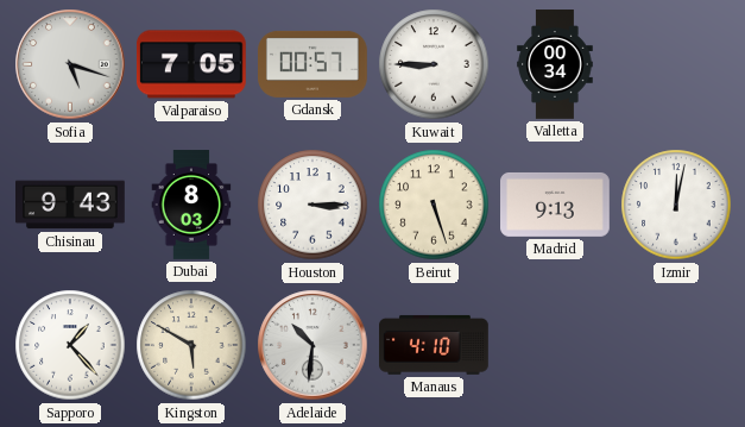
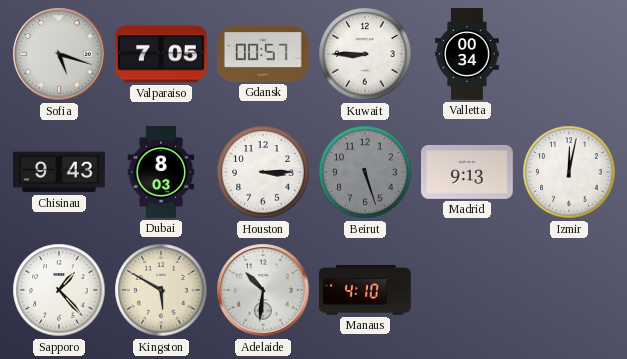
Beirut dial: cream -> grey
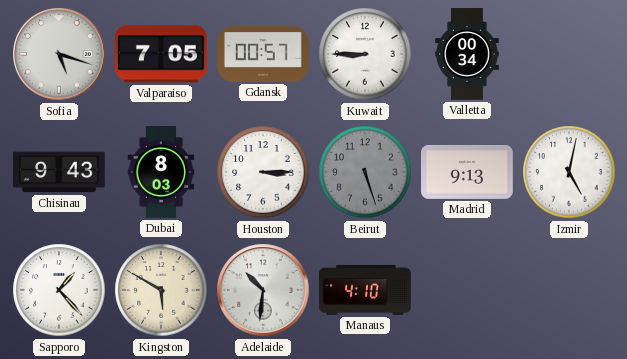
Izmir: 12:02 -> 5:02
